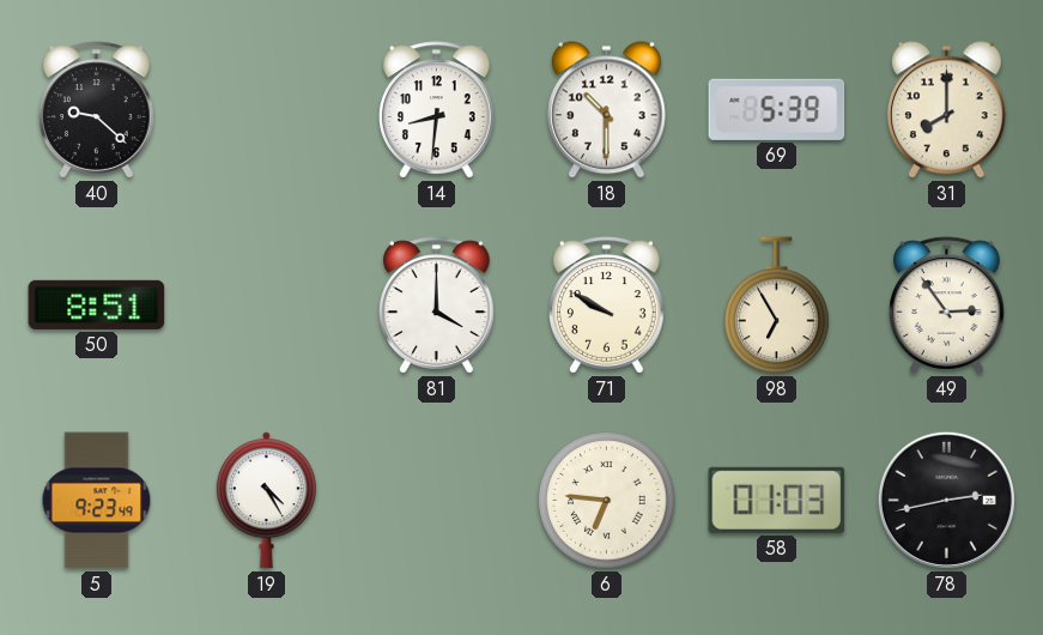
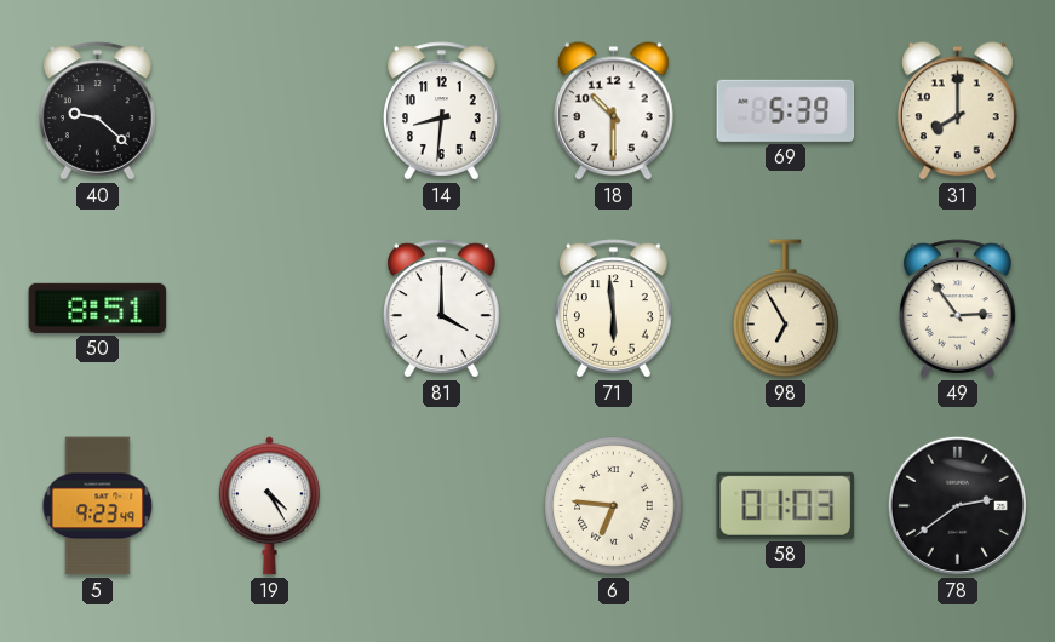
71: 9:50 -> 5:59
78: 2:43 -> 2:39
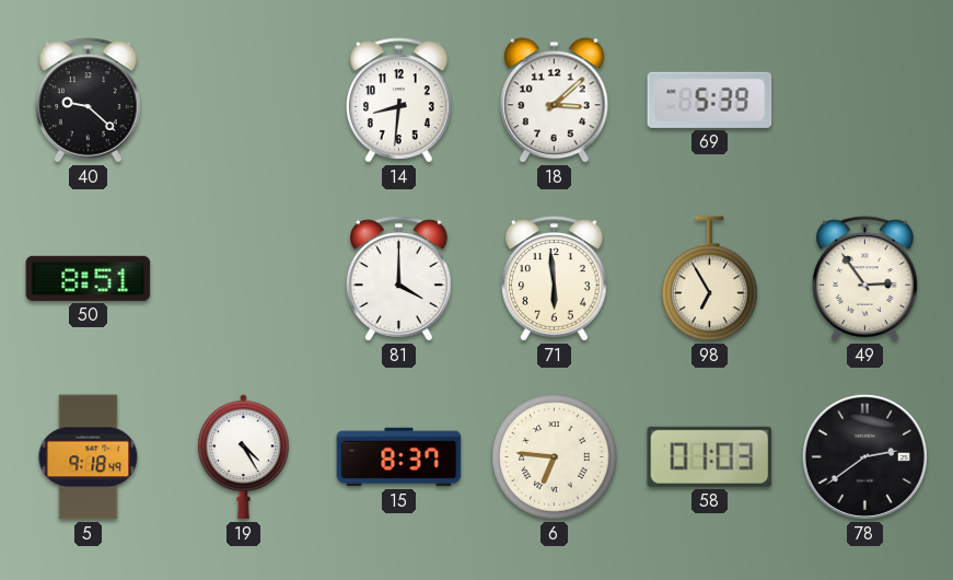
18: 10:30 -> 3:08
31: 8:00 -> none
5: 9:23 -> 9:18
15: none -> 8:37
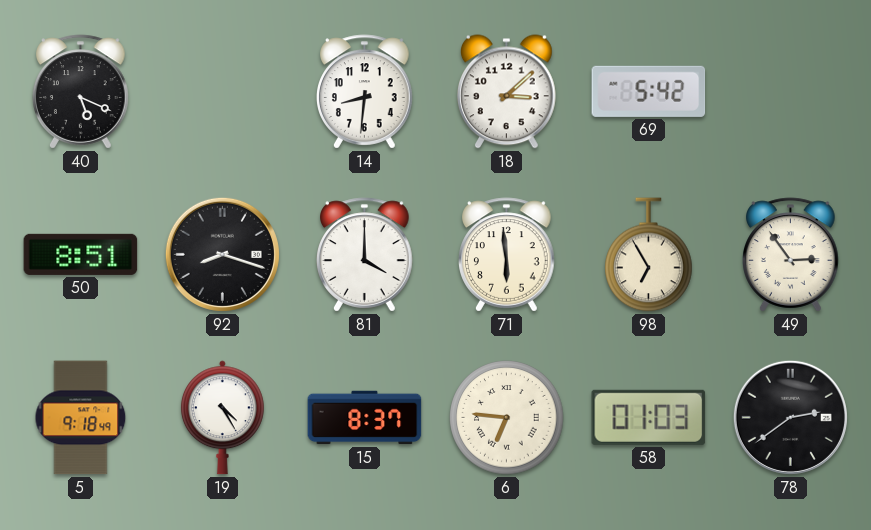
40: 9:22 -> 5:19
69: 5:39 -> 5:42
92: none -> 8:18
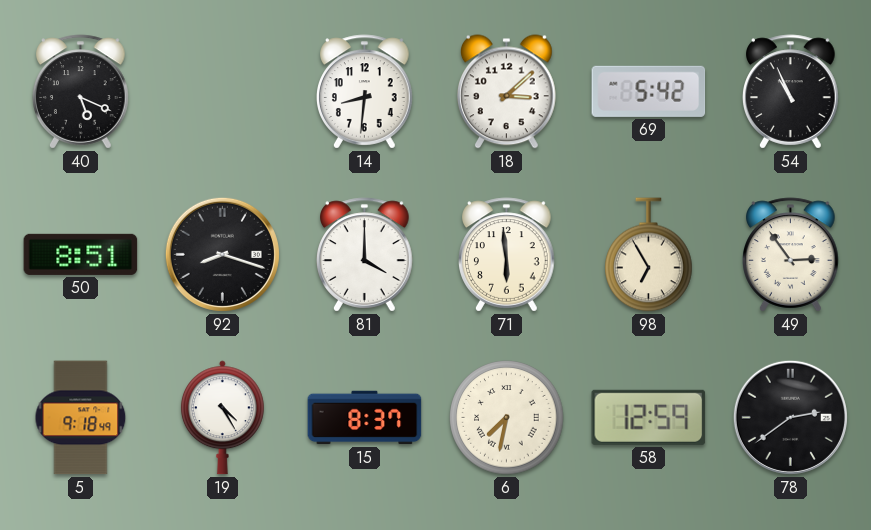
54: none -> 10:56
6: 6:46 -> 7:32
58: 01:03 -> 12:59
